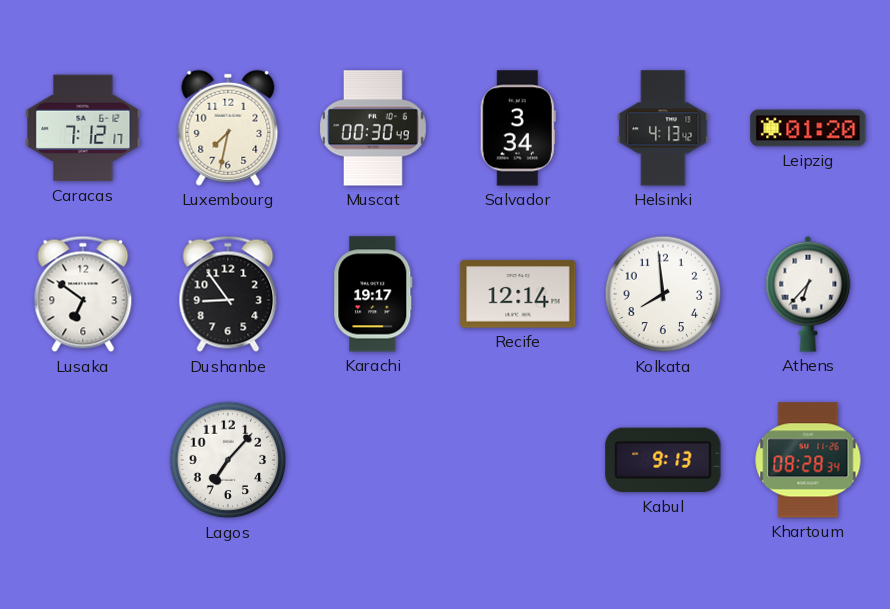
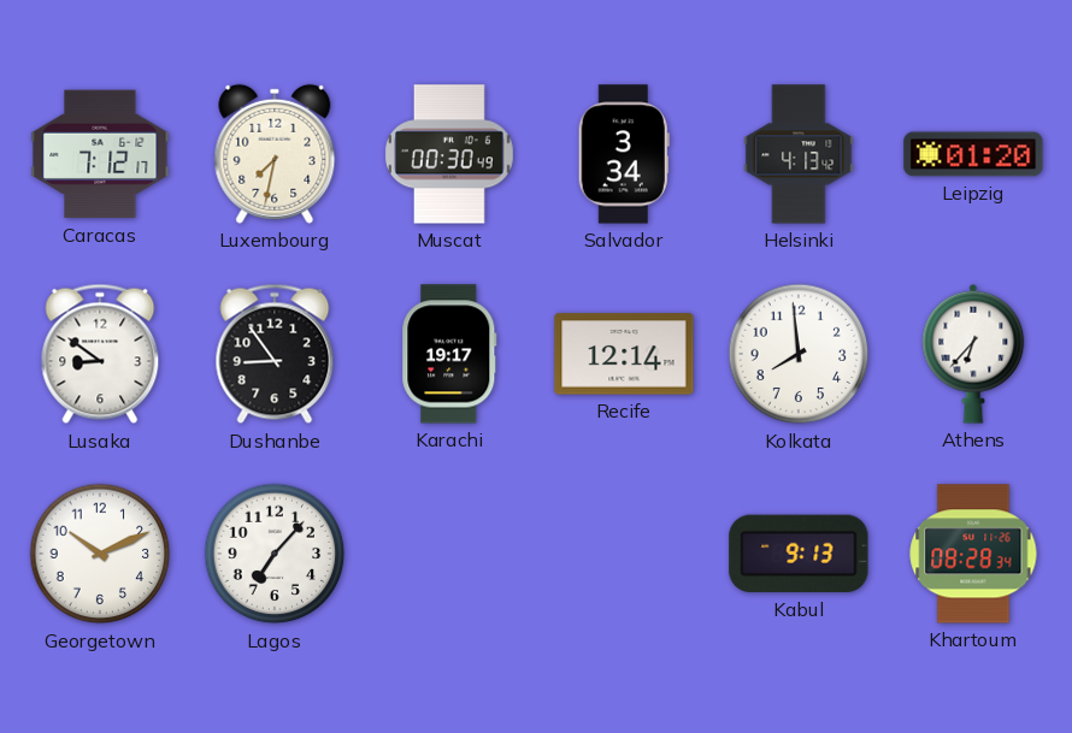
Lusaka: 6:51 -> 8:51
Georgetown: none -> 10:11
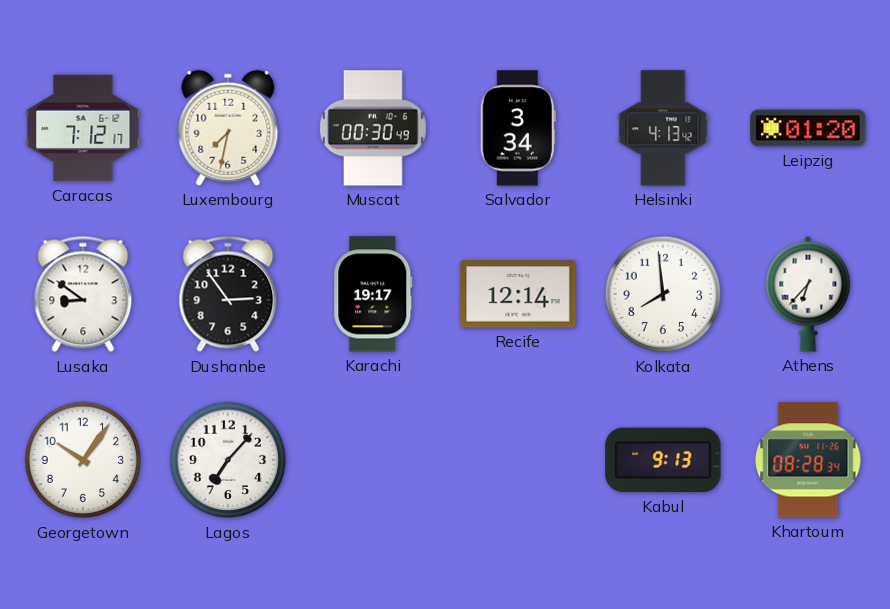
Dushanbe: 8:54 -> 2:54
Georgetown: 10:11 -> 10:06
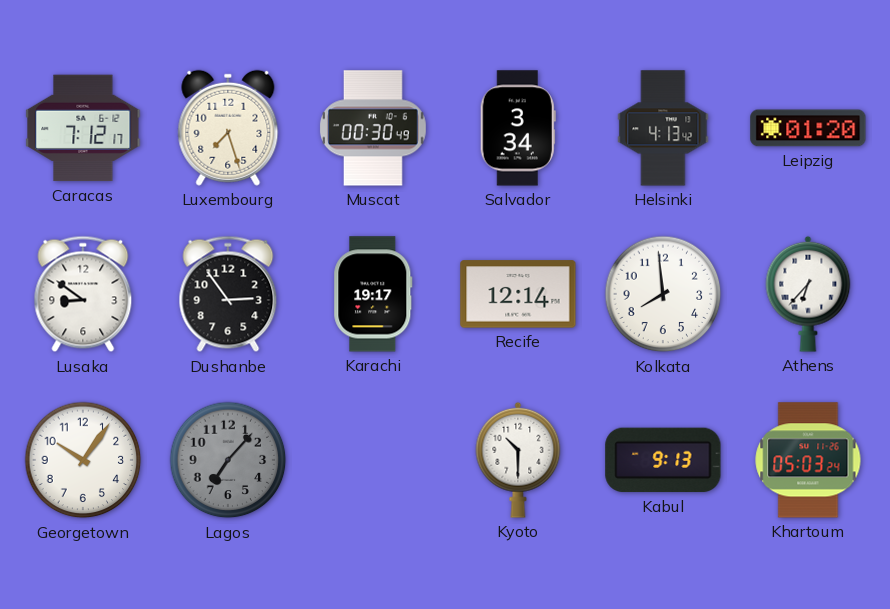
Luxembourg: 7:32 -> 7:27
Lagos dial: white -> grey
Kyoto: none -> 10:30
Khartoum: 08:28 -> 05:03
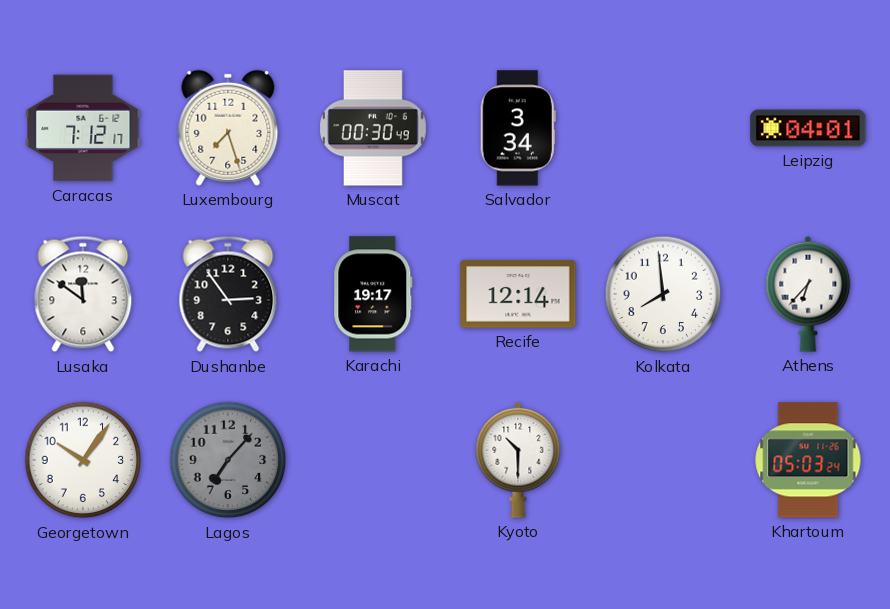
Helsinki: 4:13 -> none
Leipzig: 01:20 -> 04:01
Lusaka: 8:51 -> 11:51
Kabul: 9:13 -> none
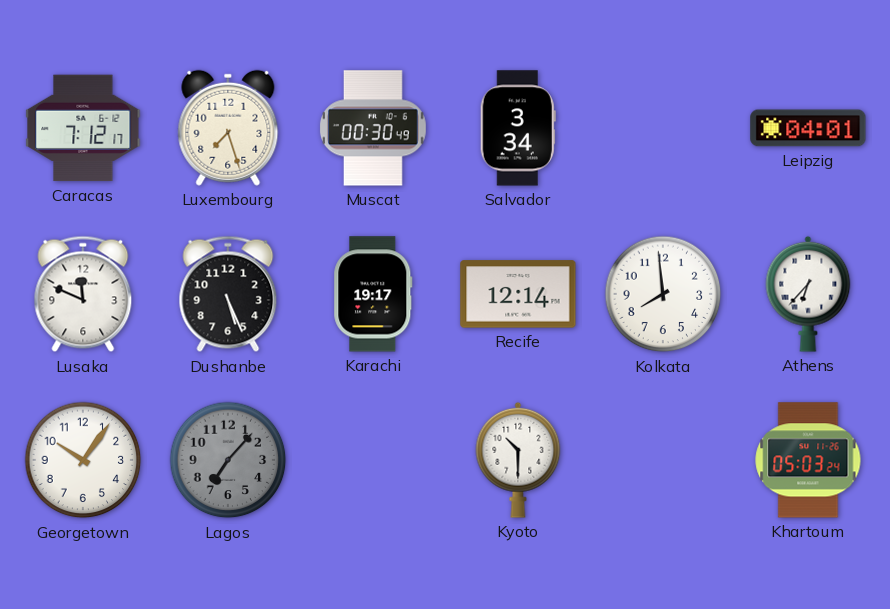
Lusaka: 11:51 -> 11:49
Dushanbe: 2:54 -> 5:26
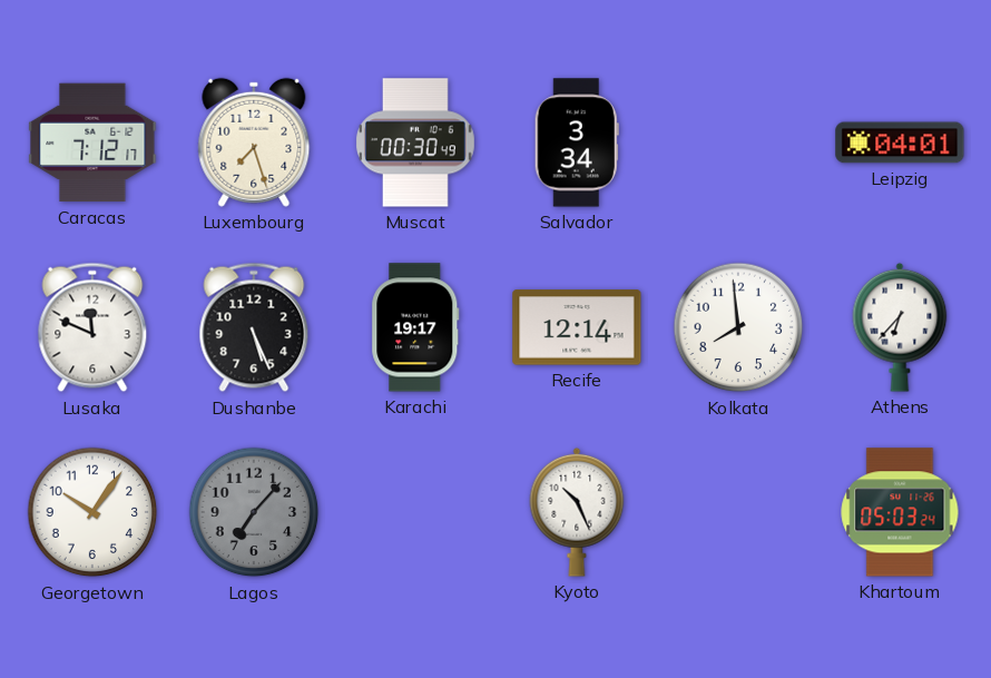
Kyoto: 10:30 -> 10:26
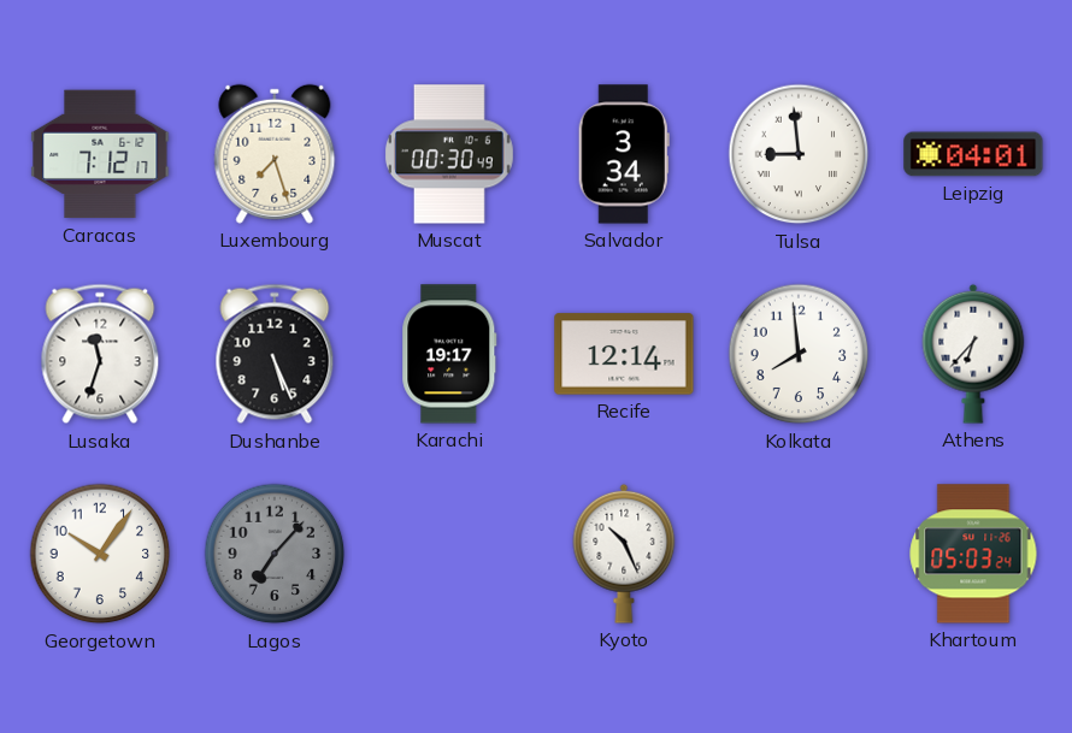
Tulsa: none -> 8:59
Lusaka: 11:49 -> 11:33
